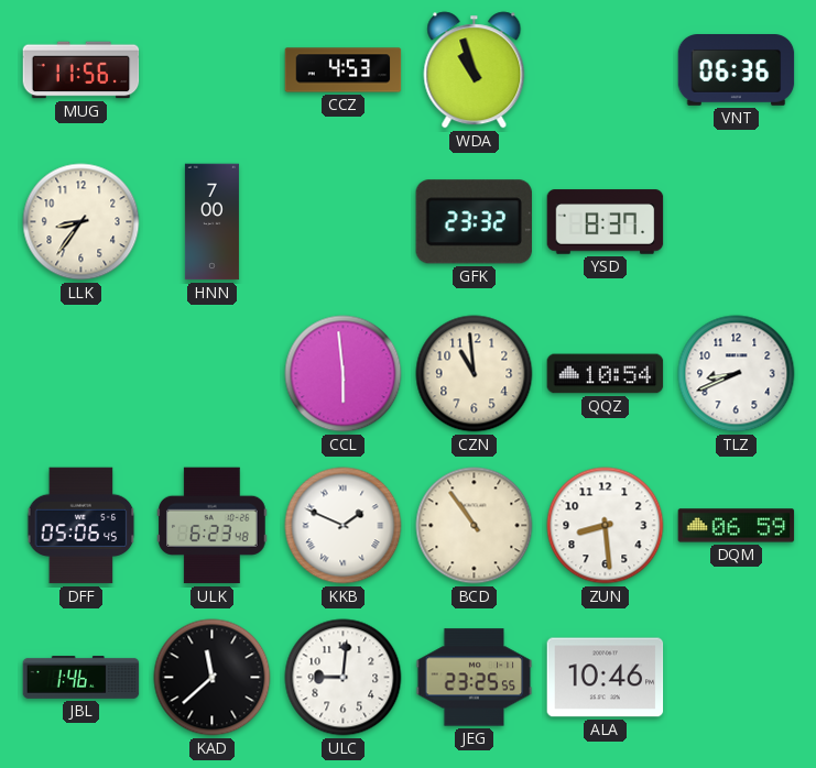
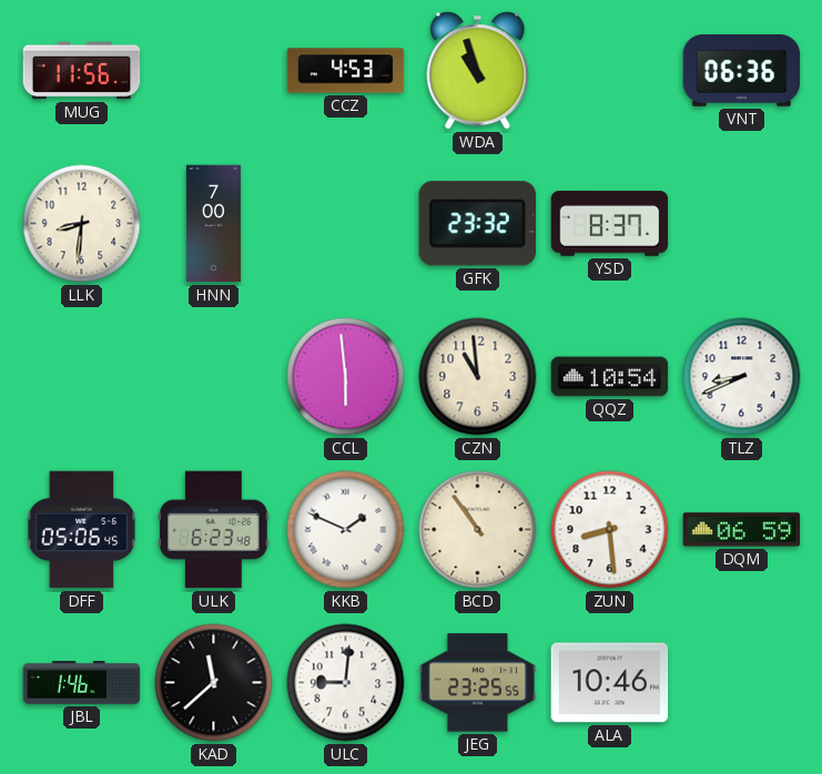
LLK: 8:36 -> 8:31
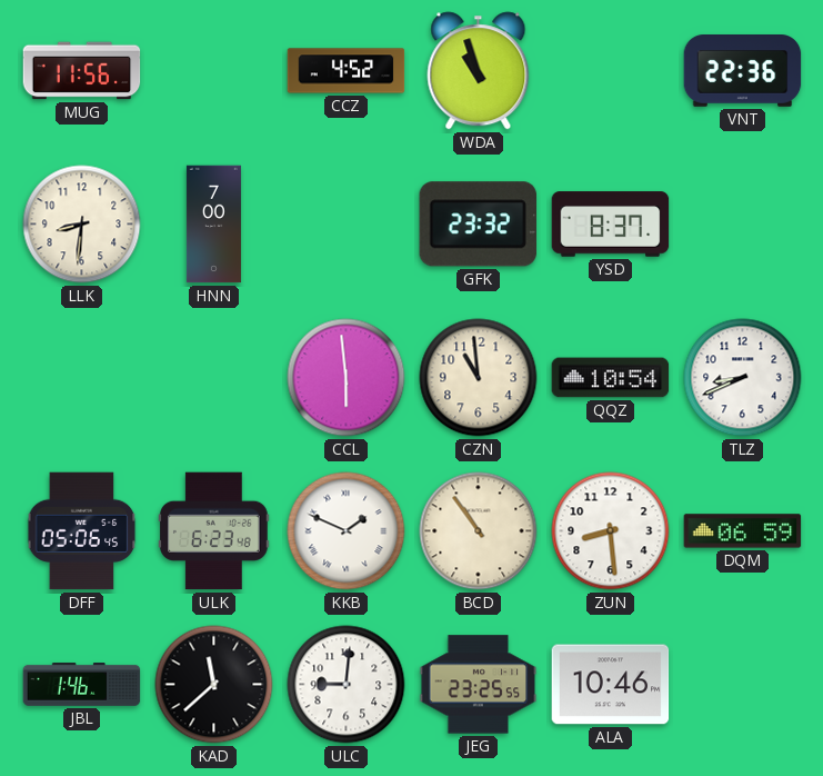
CCZ: 4:53 -> 4:52
VNT: 06:36 -> 22:36
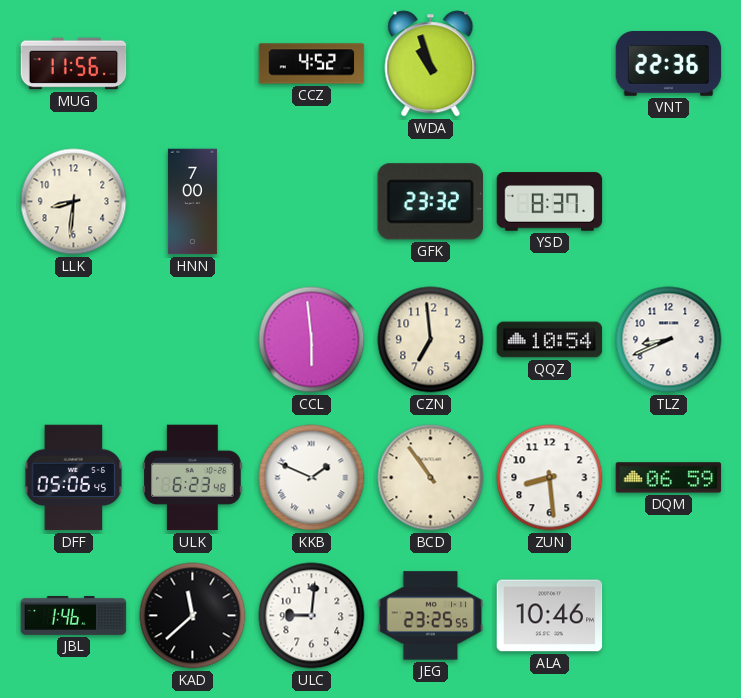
CZN: 10:59 -> 6:59
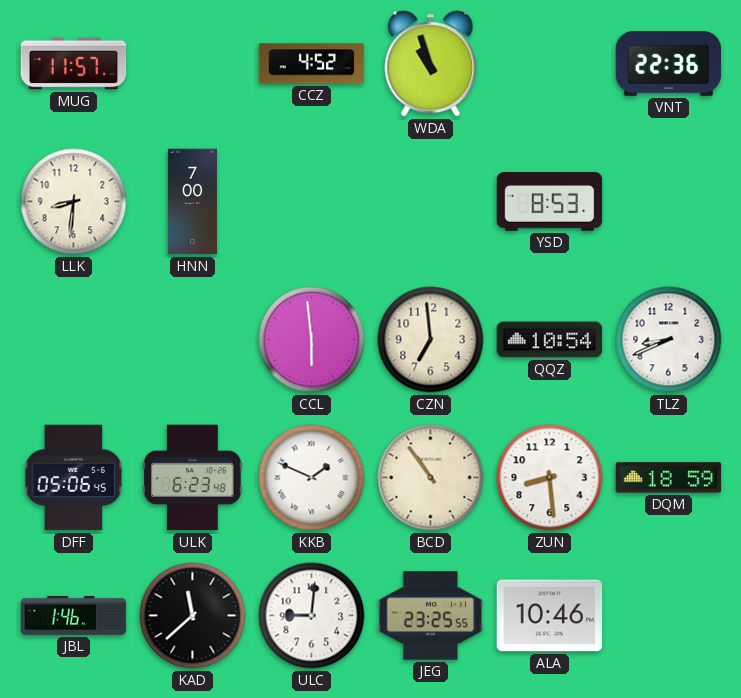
MUG: 11:56 -> 11:57
GFK: 23:32 -> none
YSD: 8:37 -> 8:53
DQM: 06:59 -> 18:59
